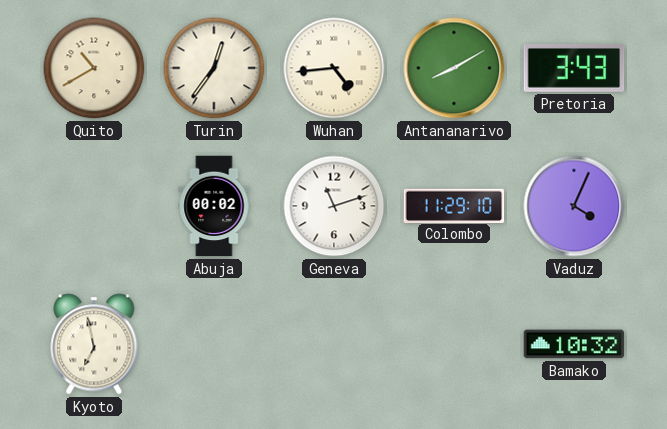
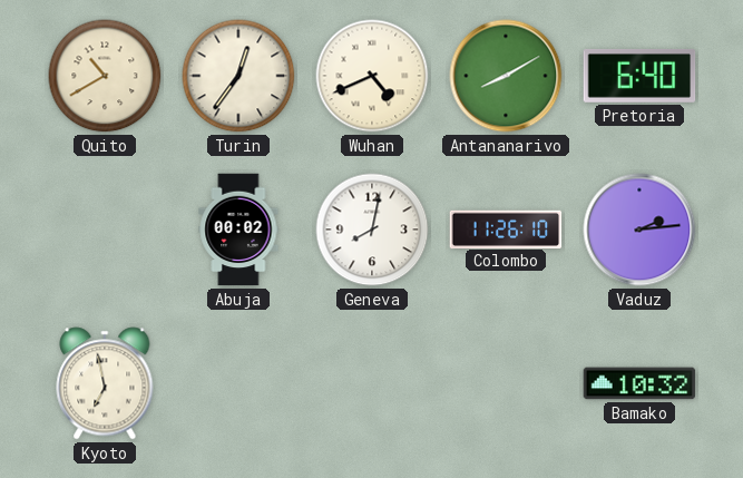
Wuhan: 4:44 -> 4:41
Pretoria: 3:43 -> 6:40
Geneva: 11:12 -> 8:02
Colombo: 11:29 -> 11:26
Vaduz: 4:04 -> 2:14
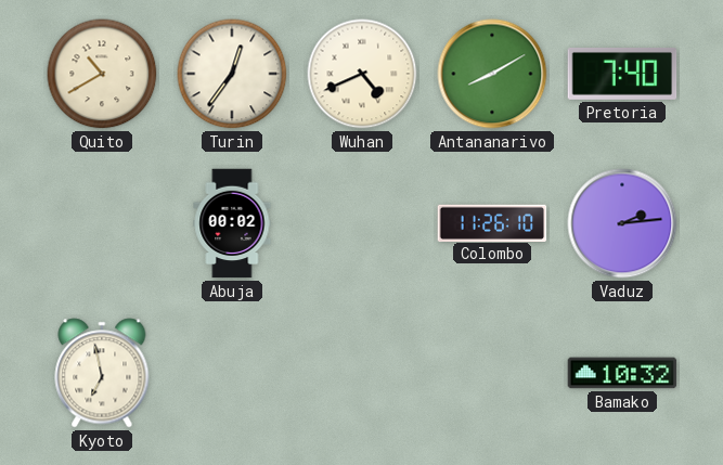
Pretoria: 6:40 -> 7:40
Geneva: 8:02 -> none
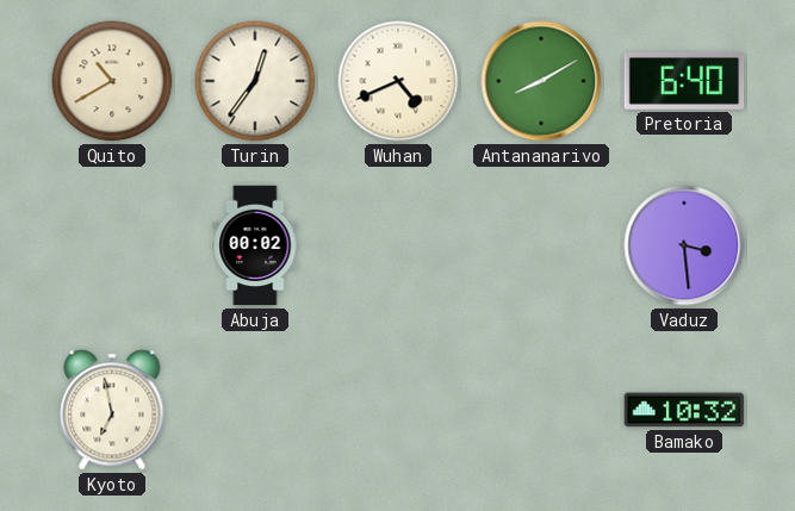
Pretoria: 7:40 -> 6:40
Colombo: 11:26 -> none
Vaduz: 2:14 -> 3:29
